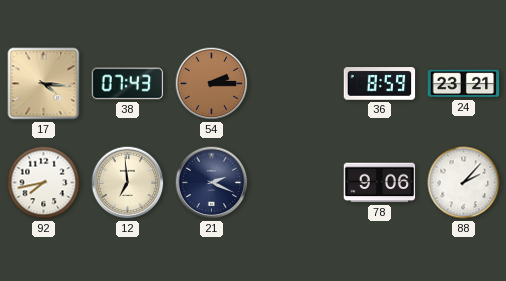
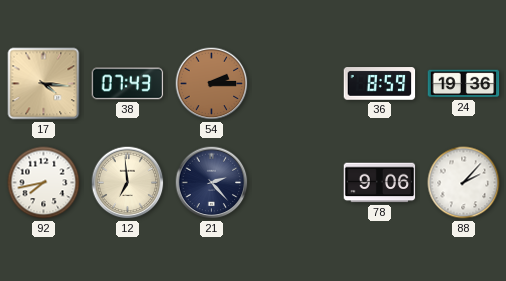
24: 23:21 -> 19:36
21: 2:19 -> 2:23
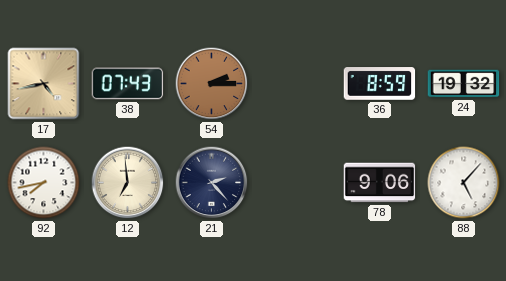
17: 4:16 -> 4:43
24: 19:36 -> 19:32
88: 2:07 -> 5:07
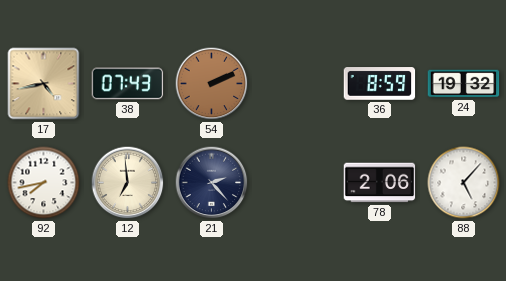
54: 2:15 -> 2:11
78: 9:06 -> 2:06
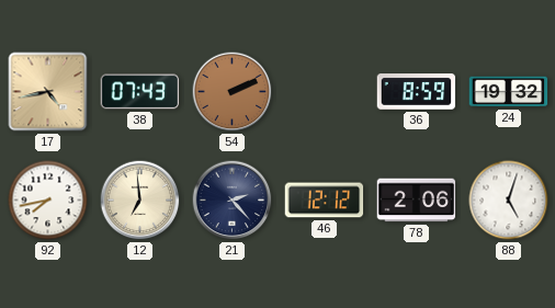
46: none -> 12:12
88: 5:07 -> 5:03
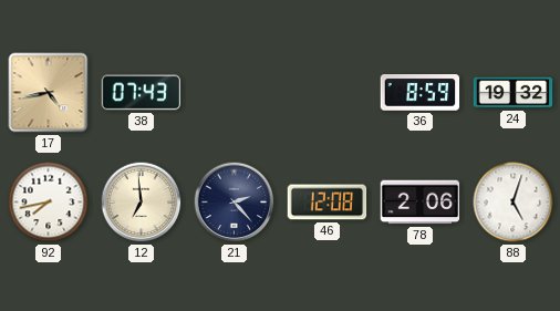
54: 2:11 -> none
46: 12:12 -> 12:08
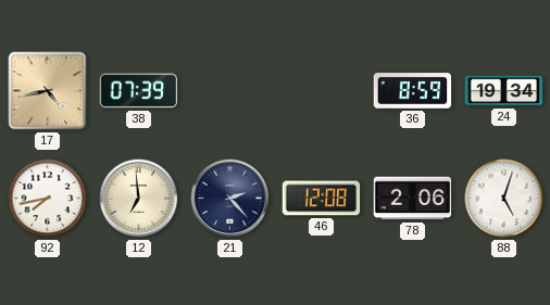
38: 07:43 -> 07:39
24: 19:32 -> 19:34
